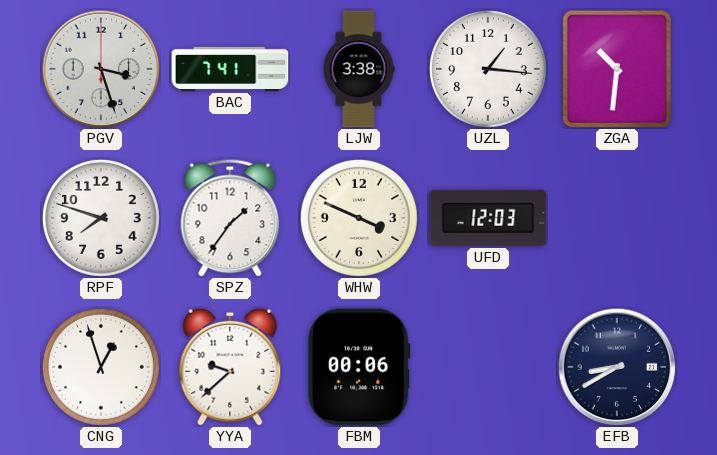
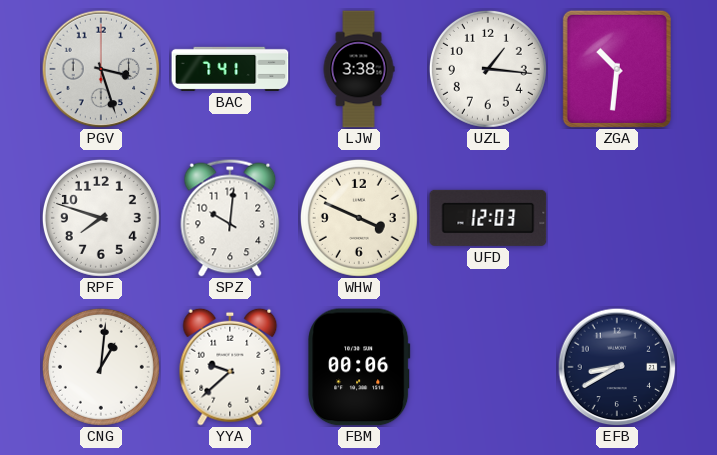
SPZ: 1:36 -> 10:01
CNG: 12:57 -> 1:01
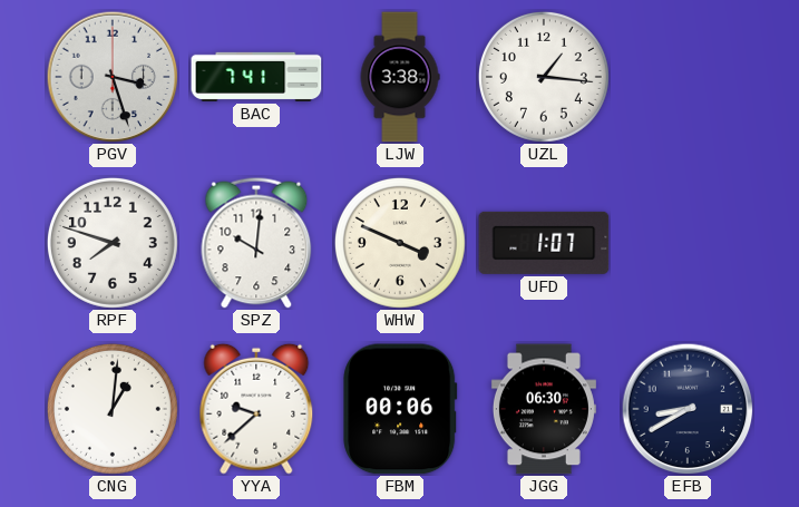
ZGA: 10:31 -> none
UFD: 12:03 -> 1:07
JGG: none -> 06:30
